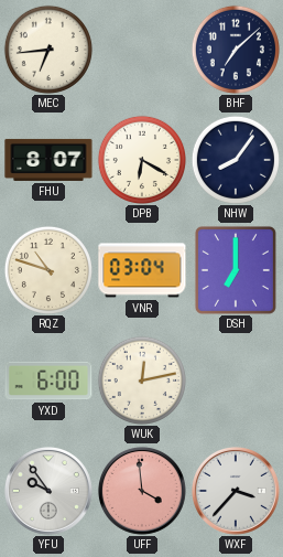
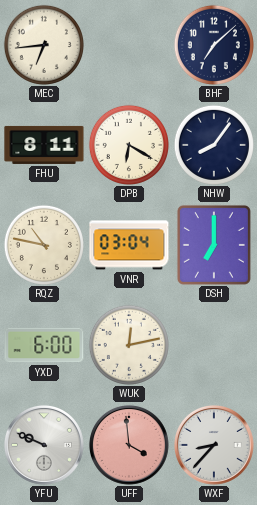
FHU: 8:07 -> 8:11
RQZ: 10:48 -> 10:47
YFU: 9:54 -> 9:49
WXF: 3:37 -> 8:37
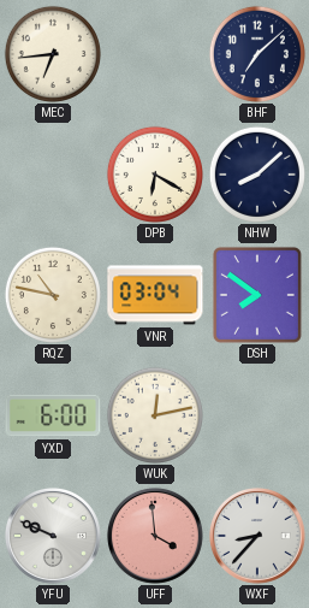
FHU: 8:11 -> none
NHW: 8:06 -> 8:08
DSH: 7:00 -> 7:51
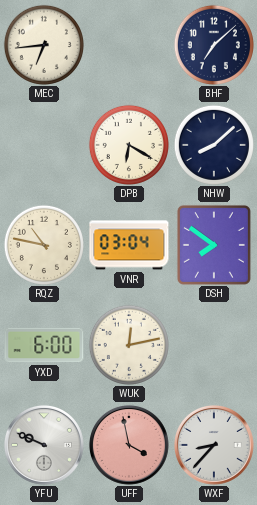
UFF: 3:59 -> 3:58
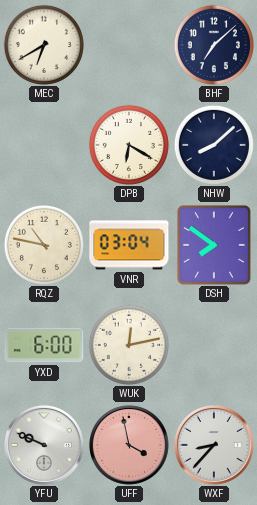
MEC: 6:44 -> 6:40
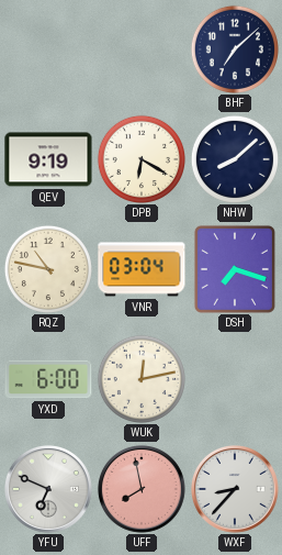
MEC: 6:40 -> none
QEV: none -> 9:19
DSH: 7:51 -> 7:18
YFU: 9:49 -> 6:49
UFF: 3:58 -> 7:58
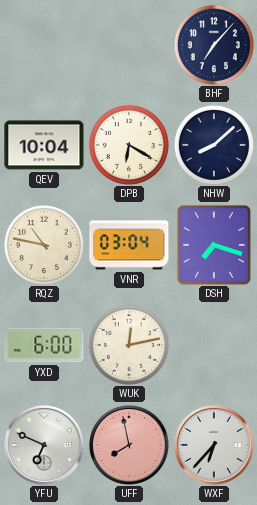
BHF: 7:08 -> 7:07
QEV: 9:19 -> 10:04
WXF: 8:37 -> 6:37
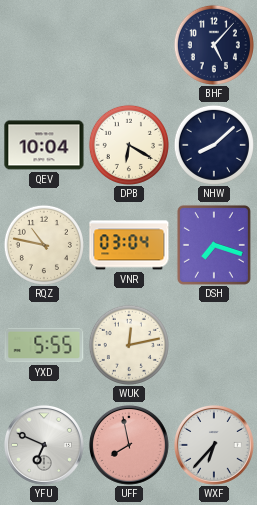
BHF: 7:07 -> 5:07
YXD: 6:00 -> 5:55
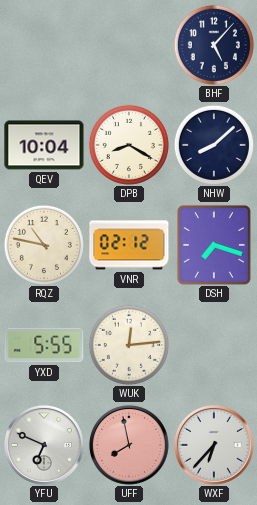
DPB: 6:20 -> 8:20
VNR: 03:04 -> 02:12
WUK: 12:13 -> 12:14
